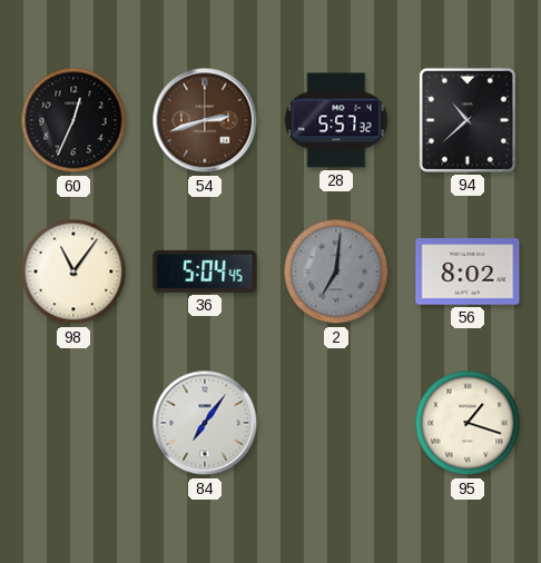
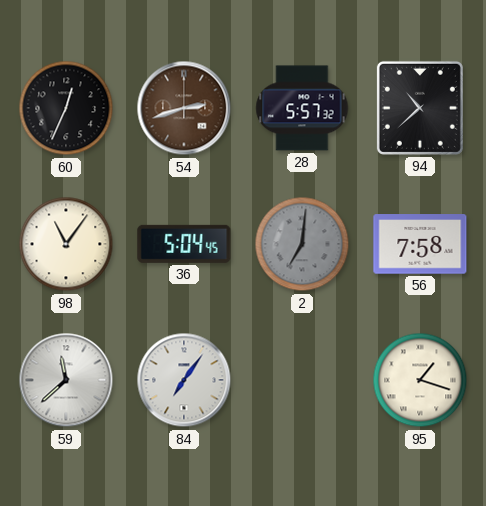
56: 8:02 -> 7:58
59: none -> 11:38
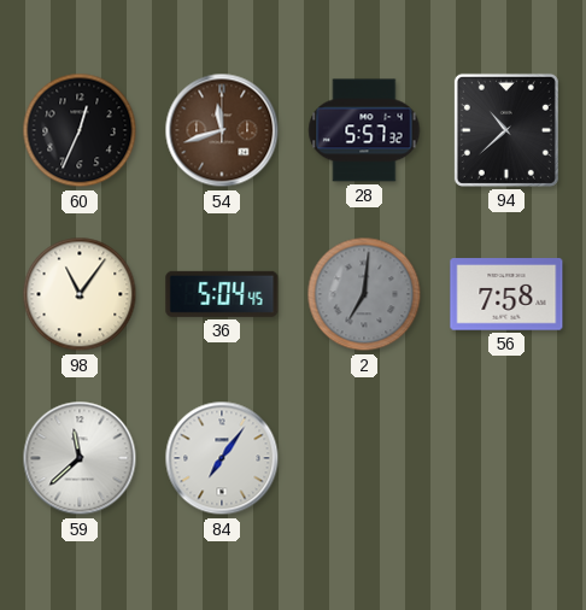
54: 2:42 -> 11:42
95: 1:18 -> none
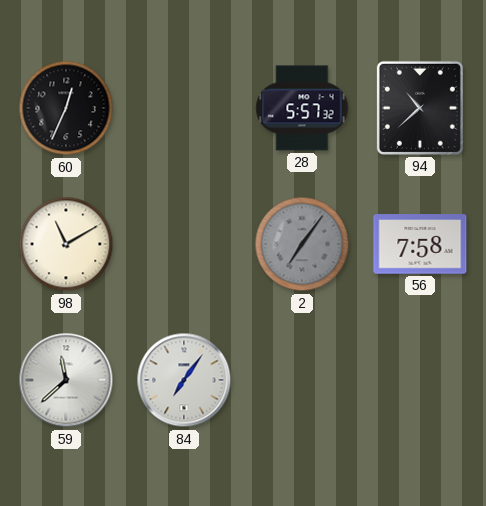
54: 11:42 -> none
98: 11:06 -> 11:10
36: 5:04 -> none
2: 7:01 -> 7:06
